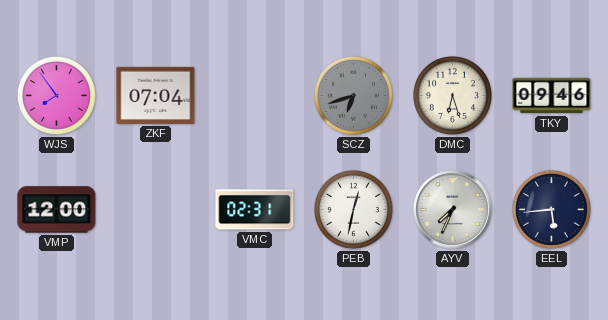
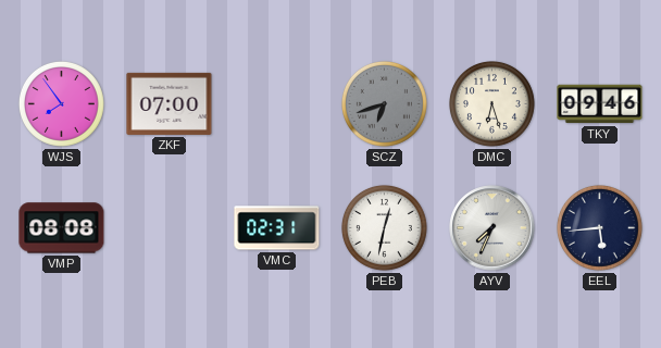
ZKF: 07:04 -> 07:00
VMP: 12:00 -> 08:08
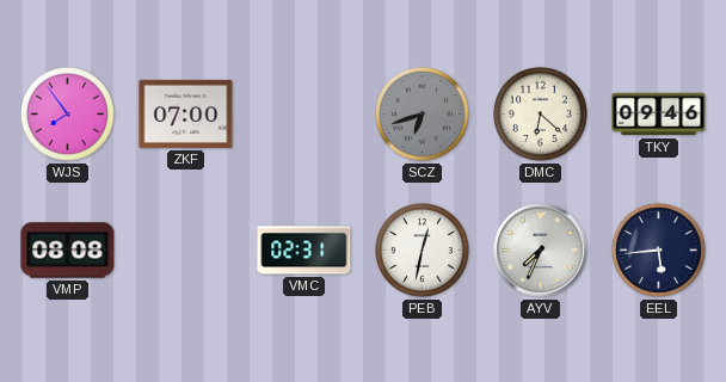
DMC: 6:27 -> 6:22
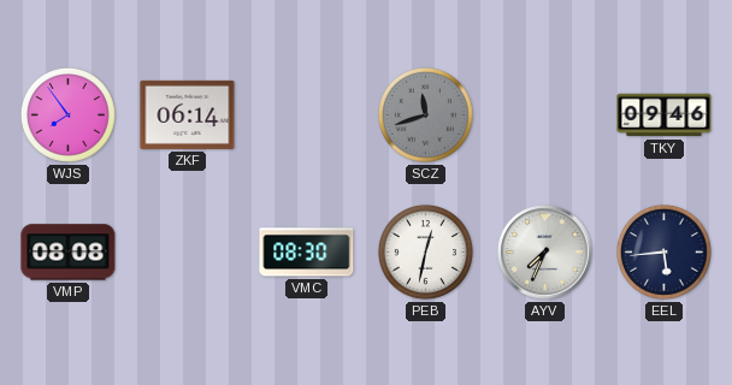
ZKF: 07:00 -> 06:14
SCZ: 6:42 -> 11:42
DMC: 6:22 -> none
VMC: 02:31 -> 08:30
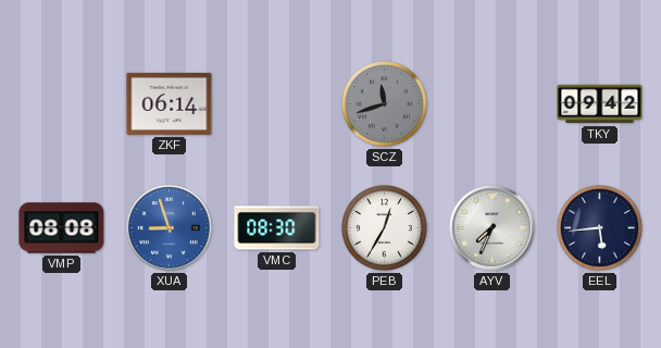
WJS: 7:54 -> none
TKY: 09:46 -> 09:42
XUA: none -> 8:57
PEB: 12:32 -> 12:35
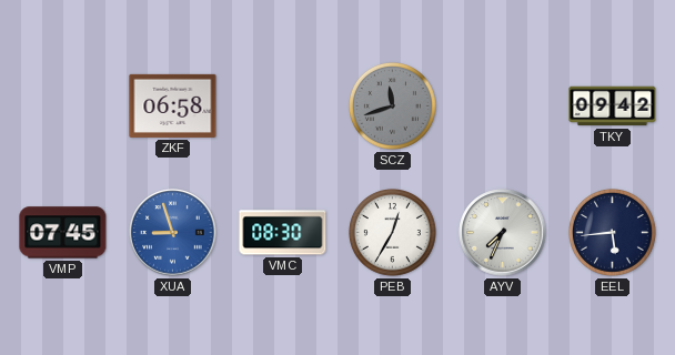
ZKF: 06:14 -> 06:58
VMP: 08:08 -> 07:45
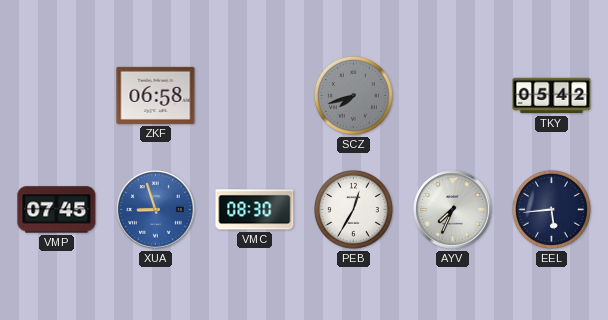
SCZ: 11:42 -> 7:42
TKY: 09:42 -> 05:42
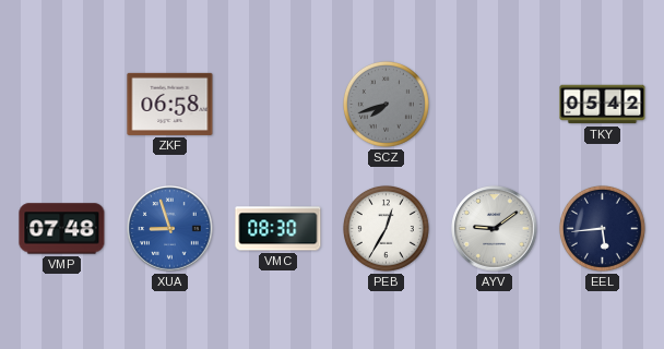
VMP: 07:45 -> 07:48
AYV: 7:34 -> 9:09
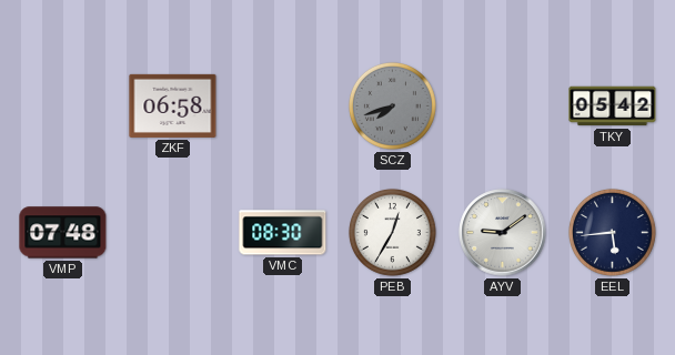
XUA: 8:57 -> none
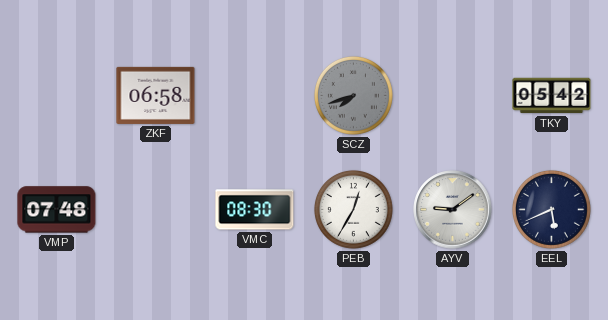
EEL: 5:44 -> 5:41
